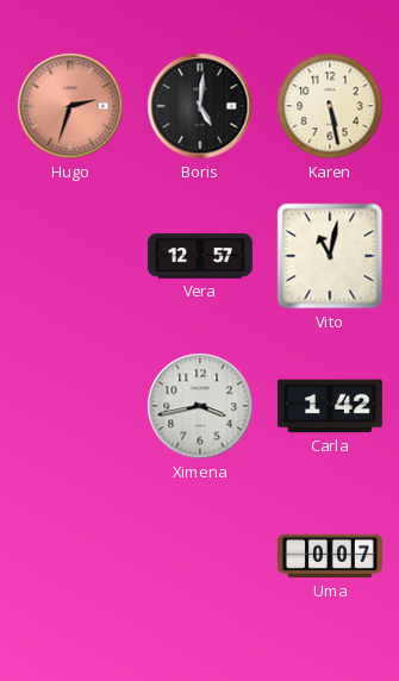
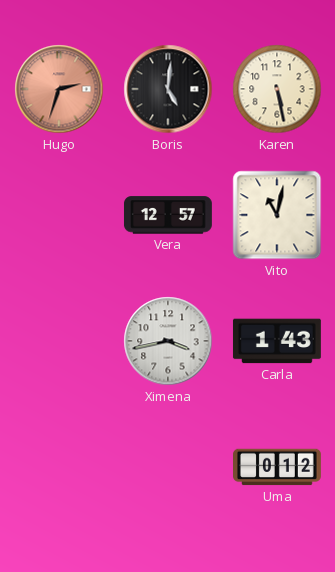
Carla: 1:42 -> 1:43
Uma: 0:07 -> 0:12
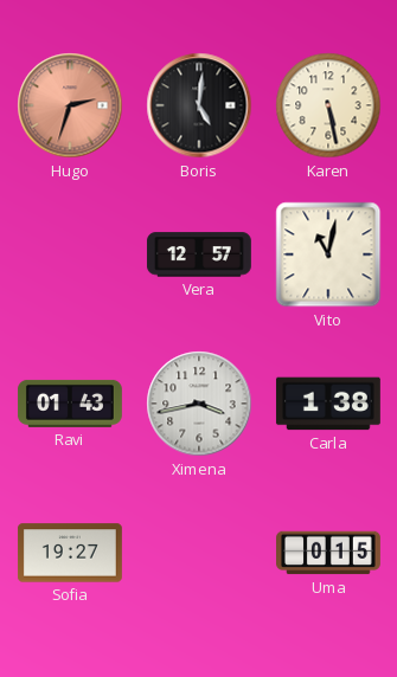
Ravi: none -> 01:43
Carla: 1:43 -> 1:38
Sofia: none -> 19:27
Uma: 0:12 -> 0:15
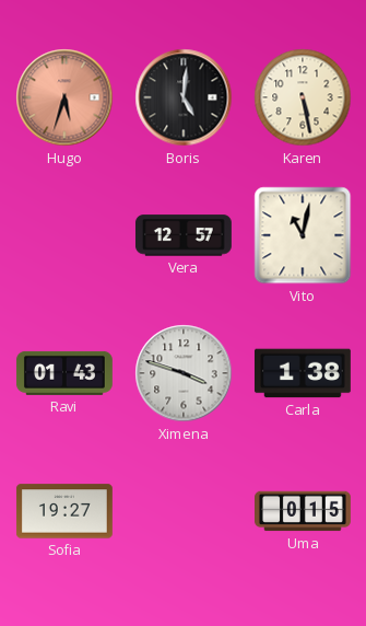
Hugo: 2:33 -> 5:33
Ximena: 3:43 -> 3:48
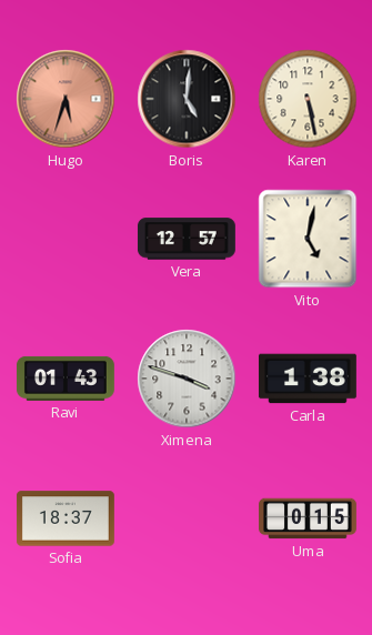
Vito: 11:02 -> 5:02
Sofia: 19:27 -> 18:37
